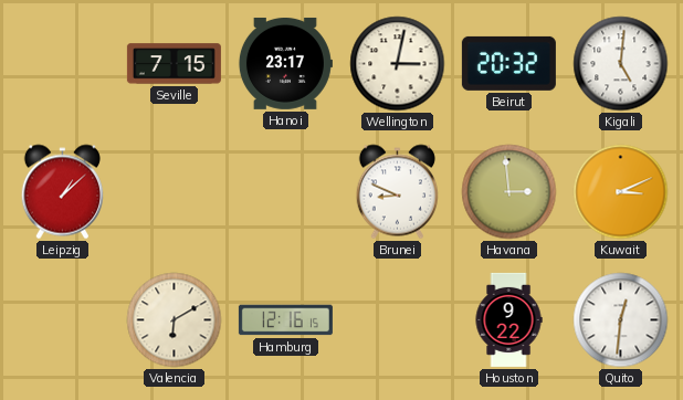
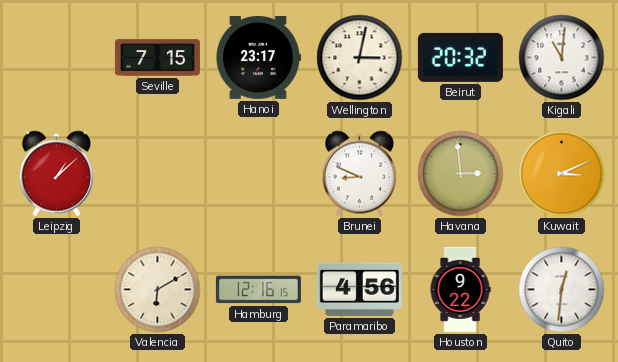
Kigali: 5:01 -> 11:01
Paramaribo: none -> 4:56
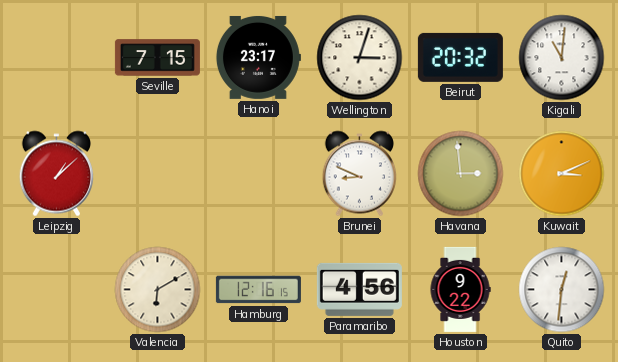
Wellington: 3:02 -> 3:03
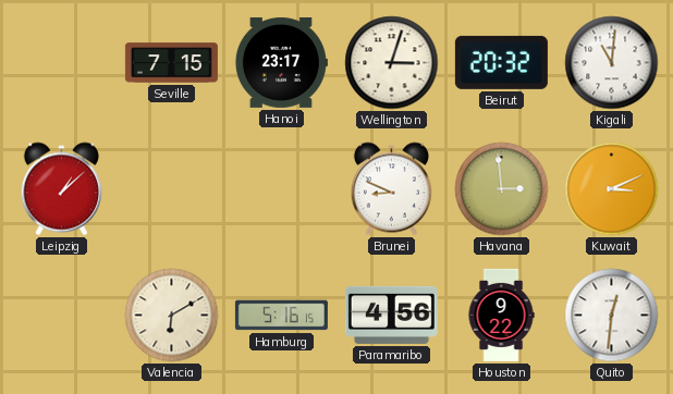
Hamburg: 12:16 -> 5:16
